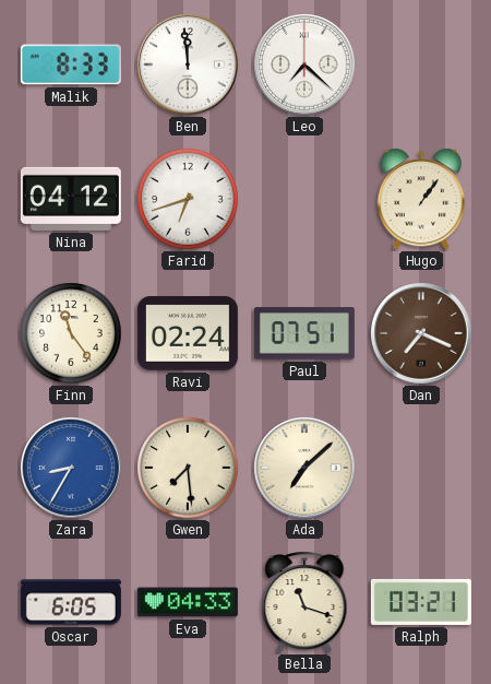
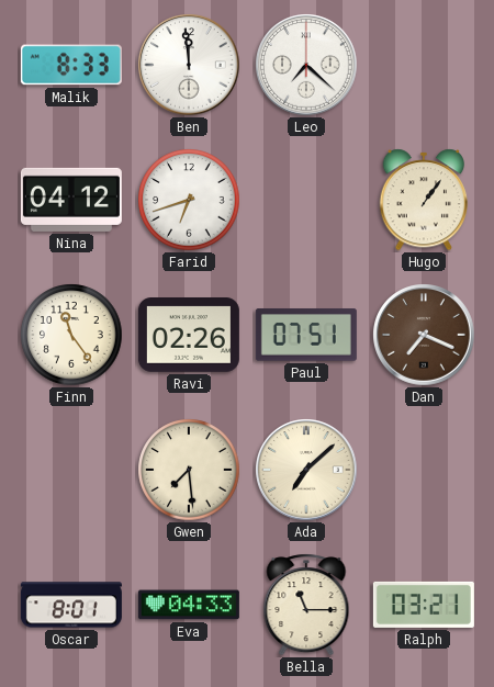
Ravi: 02:24 -> 02:26
Zara: 8:35 -> none
Oscar: 6:05 -> 8:01
Bella: 11:18 -> 11:15
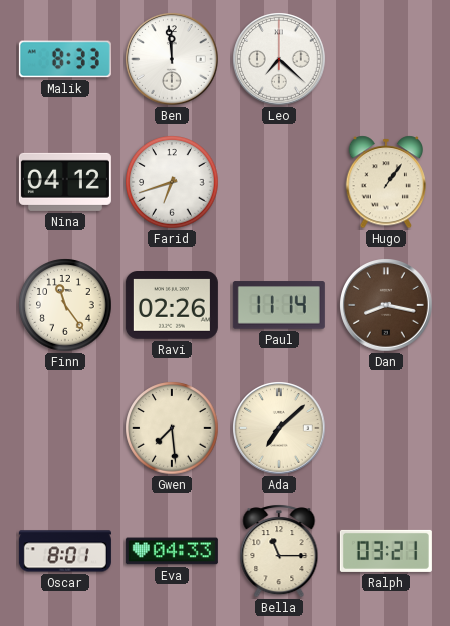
Paul: 07:51 -> 11:14
Dan: 7:19 -> 8:17
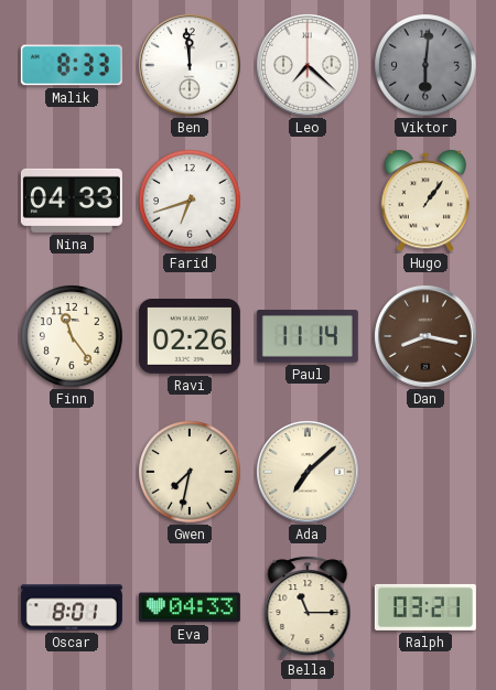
Viktor: none -> 6:01
Nina: 04:12 -> 04:33
Gwen: 7:29 -> 7:32
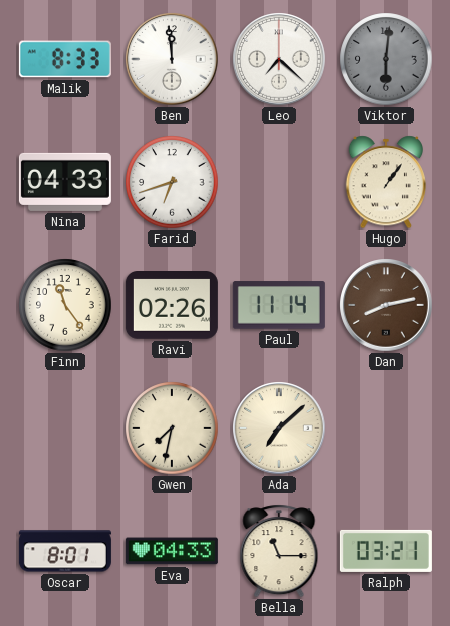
Dan: 8:17 -> 8:13
